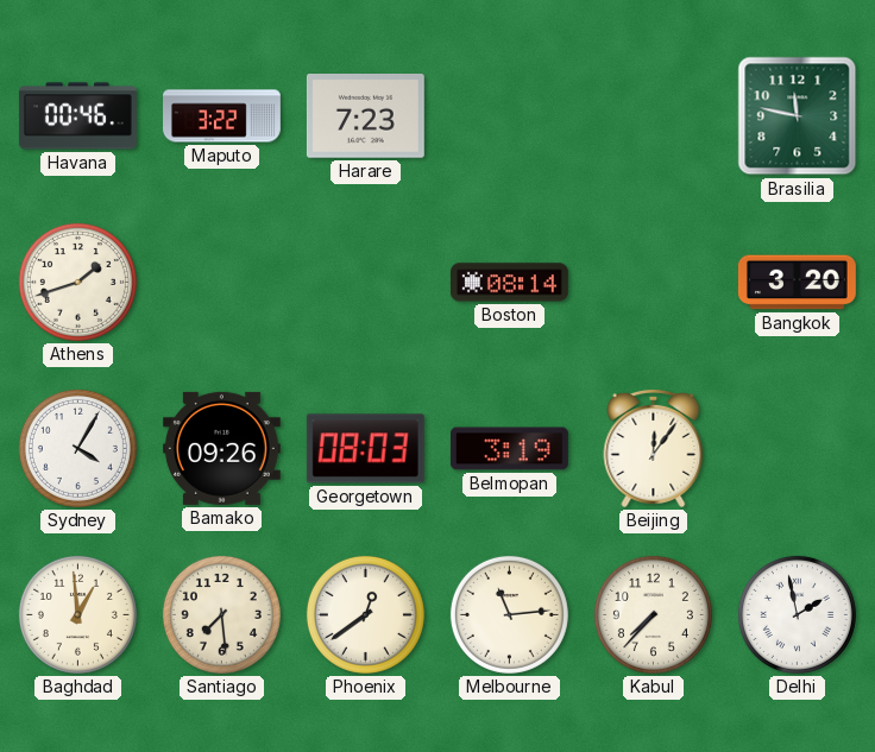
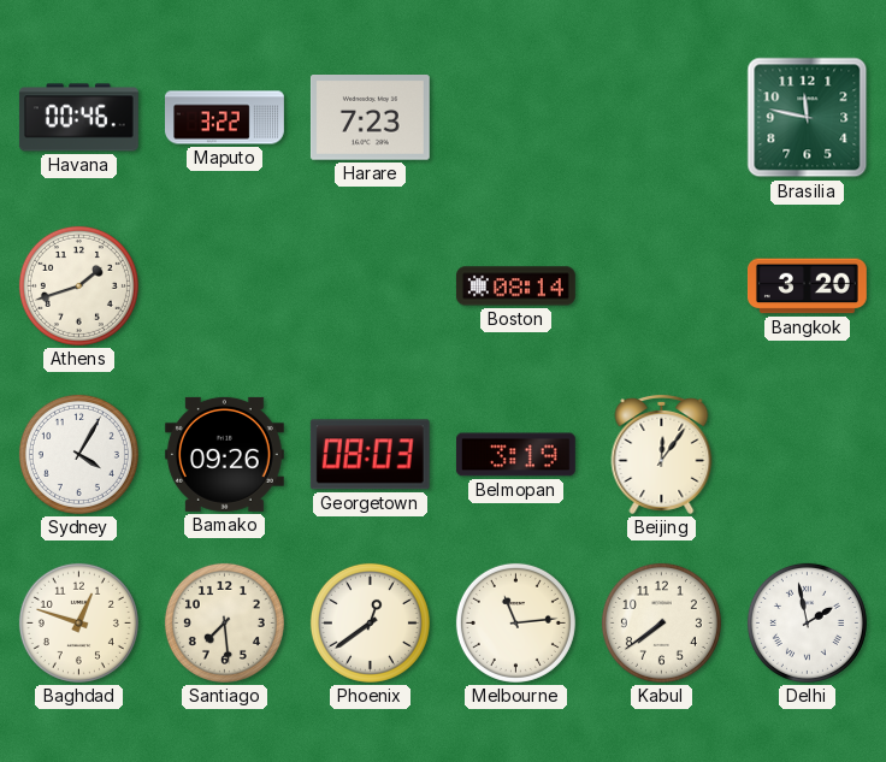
Baghdad: 12:59 -> 12:48
Kabul: 7:37 -> 7:39
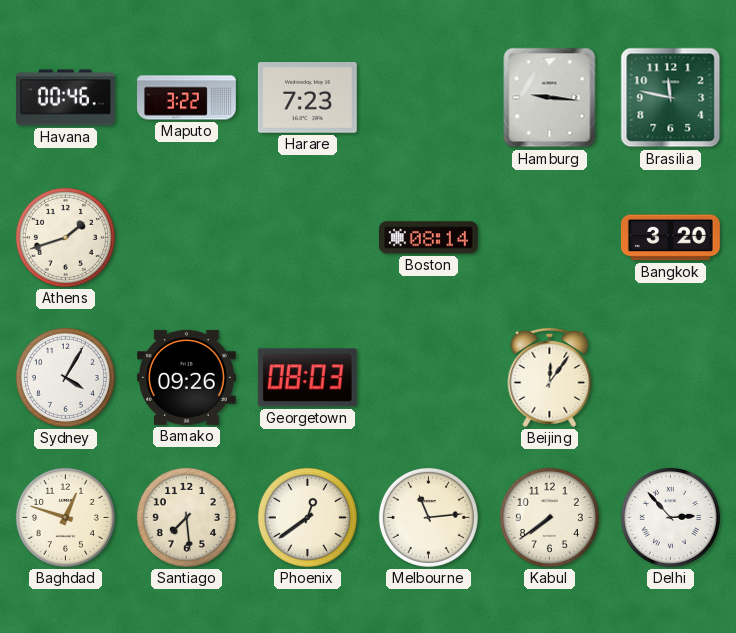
Hamburg: none -> 9:16
Belmopan: 3:19 -> none
Delhi: 1:58 -> 2:53
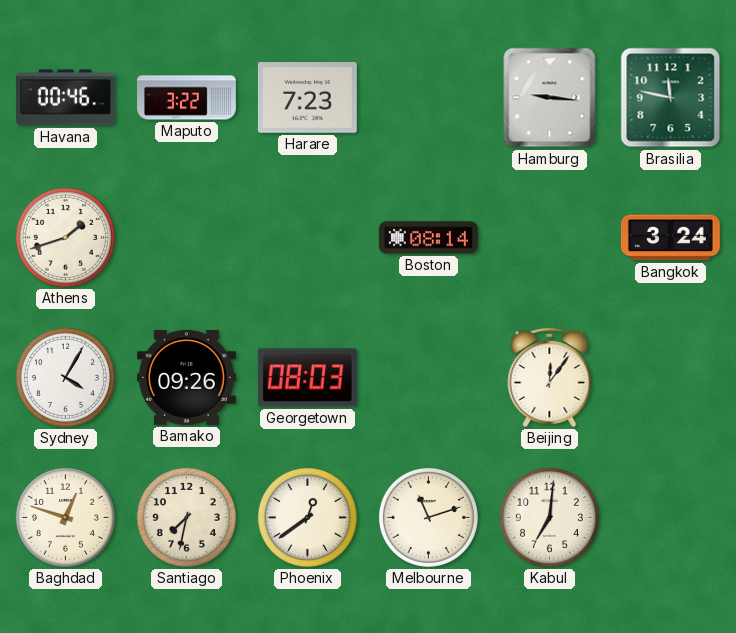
Bangkok: 3:20 -> 3:24
Santiago: 7:29 -> 7:32
Melbourne: 11:14 -> 11:12
Kabul: 7:39 -> 7:01
Delhi: 2:53 -> none
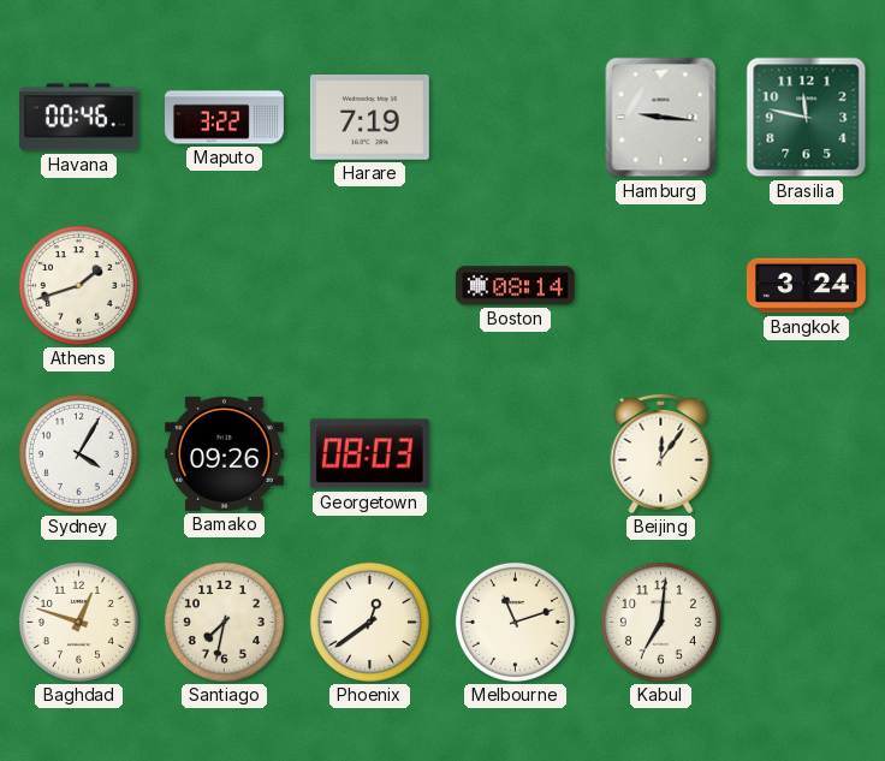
Harare: 7:23 -> 7:19
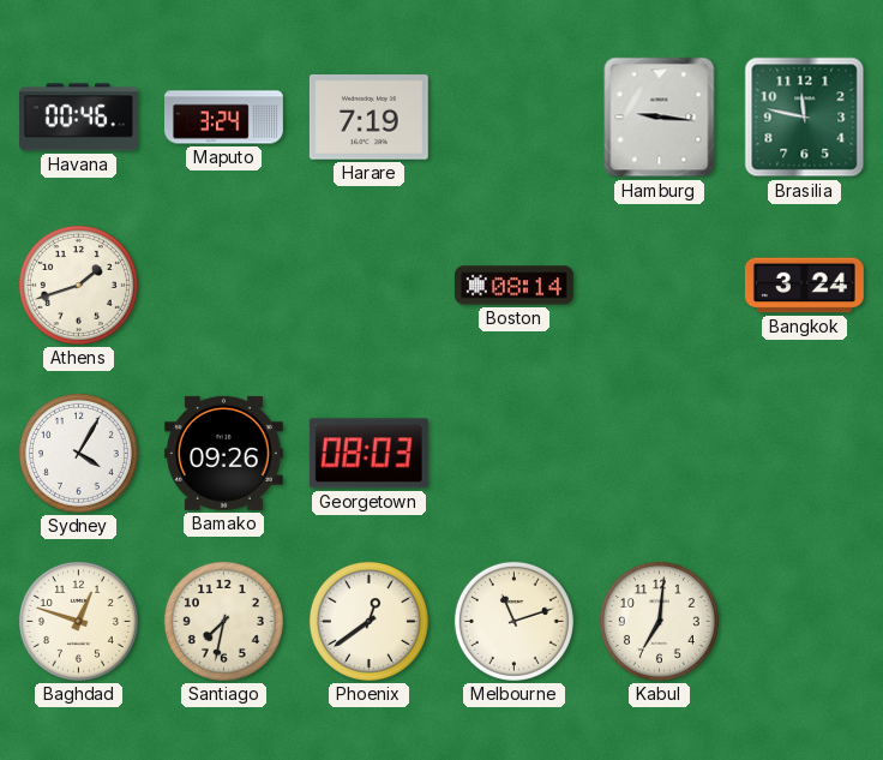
Maputo: 3:22 -> 3:24
Beijing: 12:06 -> none
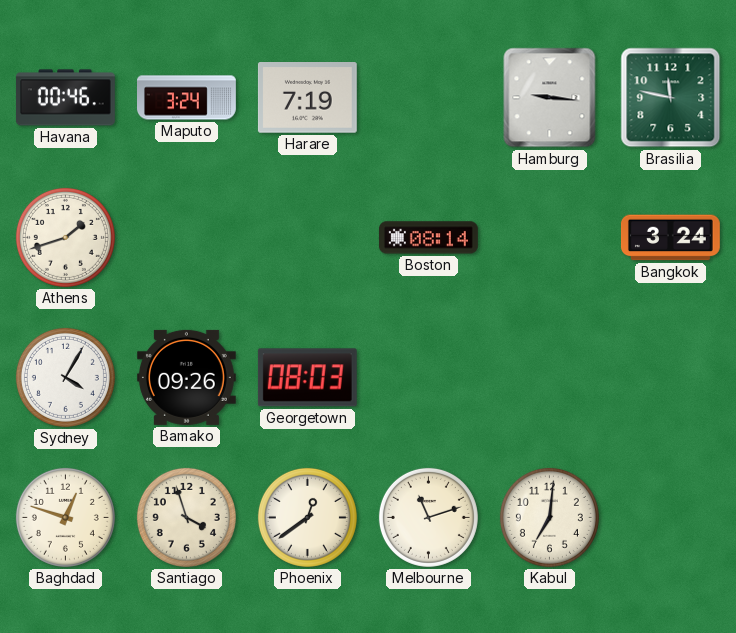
Santiago: 7:32 -> 3:57
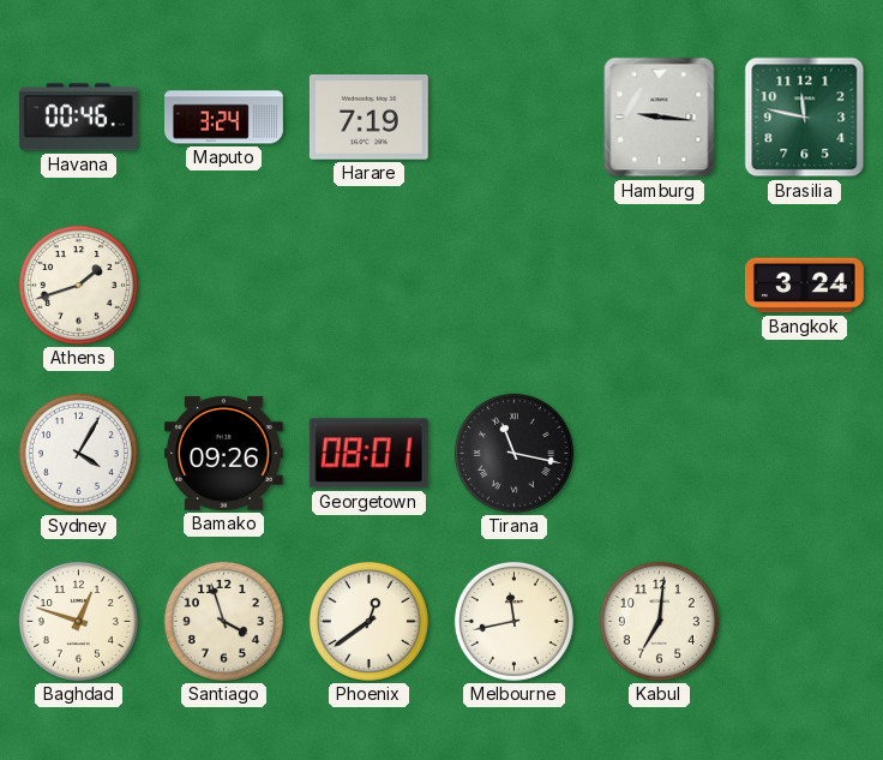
Boston: 08:14 -> none
Georgetown: 08:03 -> 08:01
Tirana: none -> 11:17
Melbourne: 11:12 -> 11:43
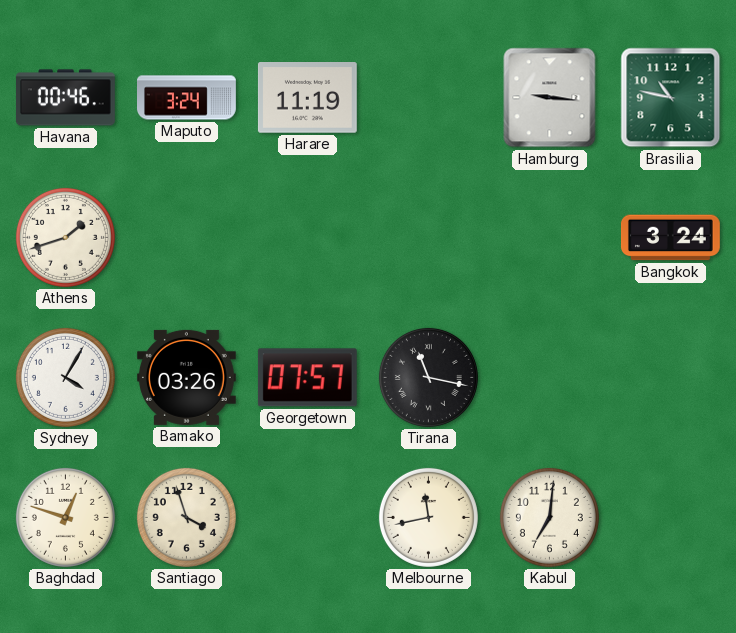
Harare: 7:19 -> 11:19
Brasilia: 11:47 -> 10:47
Bamako: 09:26 -> 03:26
Georgetown: 08:01 -> 07:57
Phoenix: 12:39 -> none
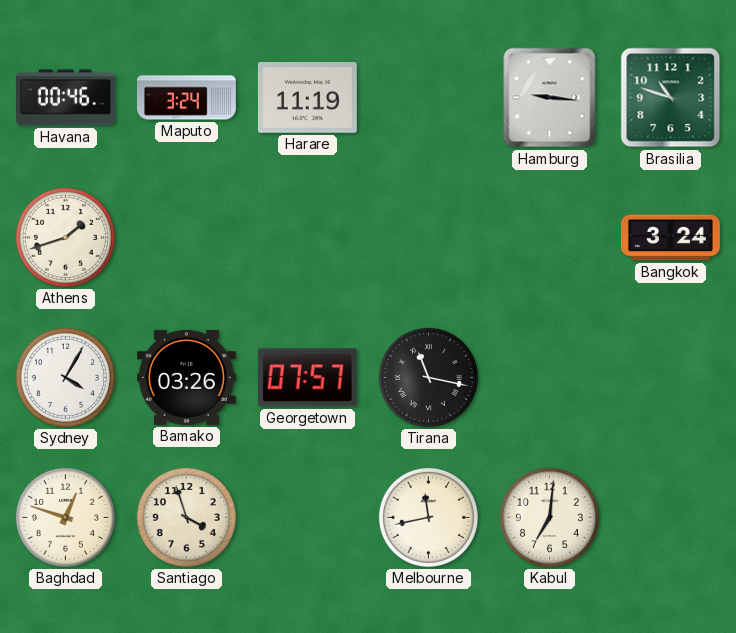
Brasilia: 10:47 -> 10:48
